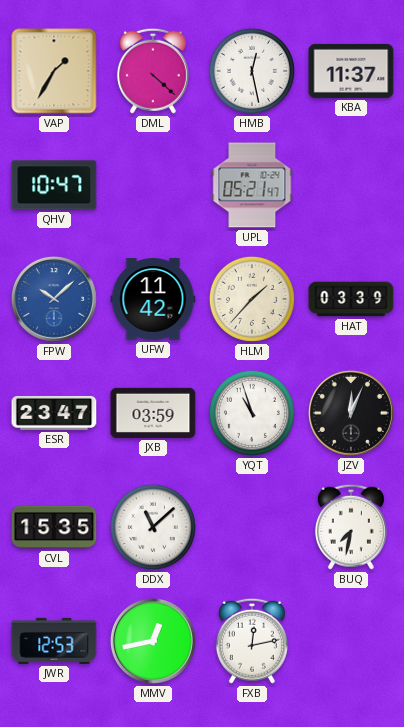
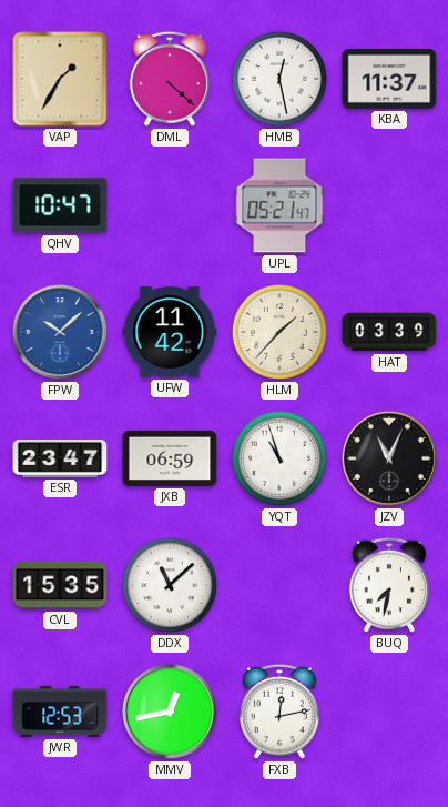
JXB: 03:59 -> 06:59
JZV: 12:04 -> 11:04
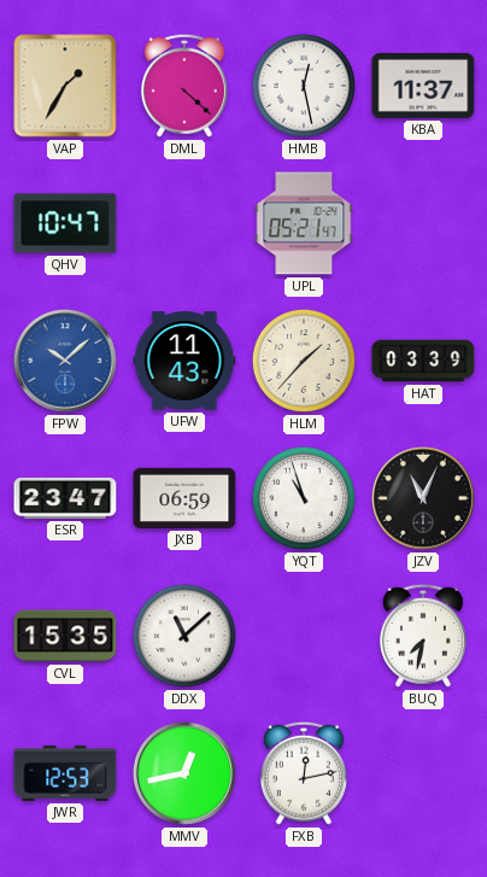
UFW: 11:42 -> 11:43
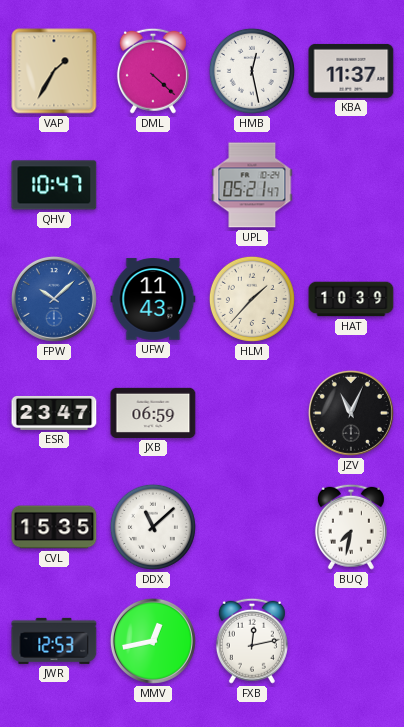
HAT: 03:39 -> 10:39
YQT: 10:57 -> none
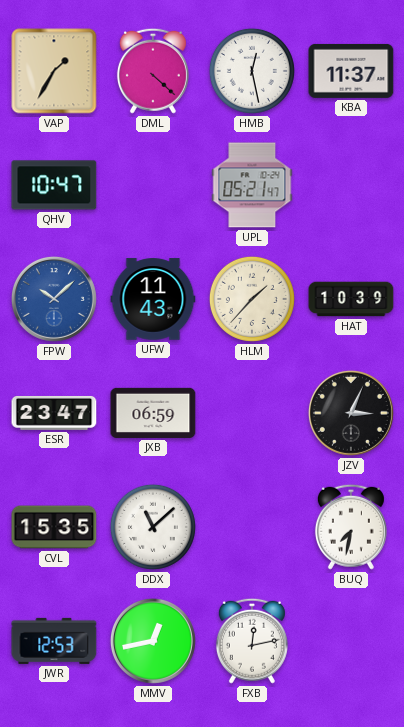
JZV: 11:04 -> 3:04
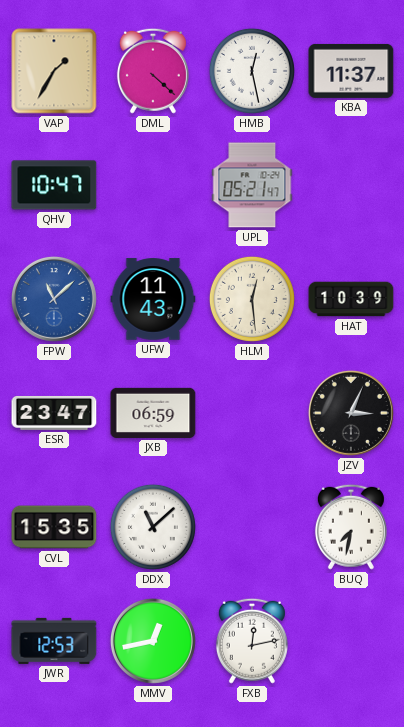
FPW: 10:08 -> 11:08
HLM: 1:37 -> 12:29
